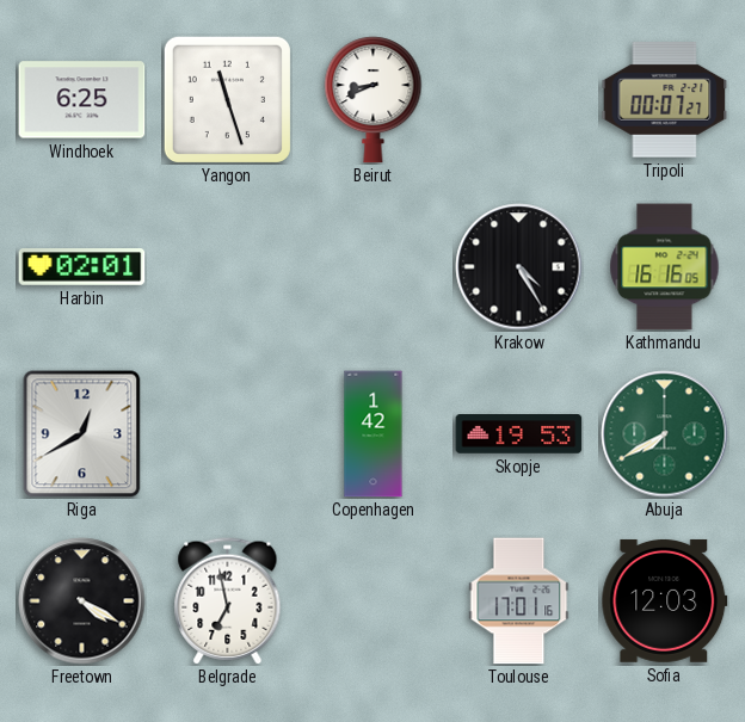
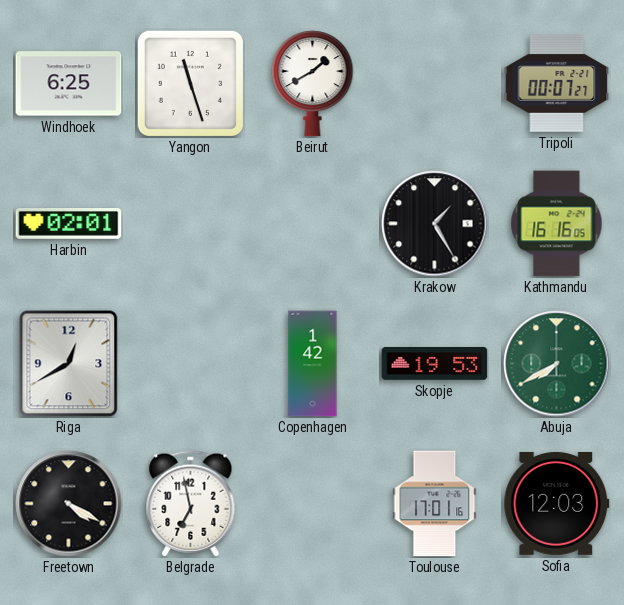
Beirut: 8:41 -> 1:40
Krakow: 4:25 -> 1:25
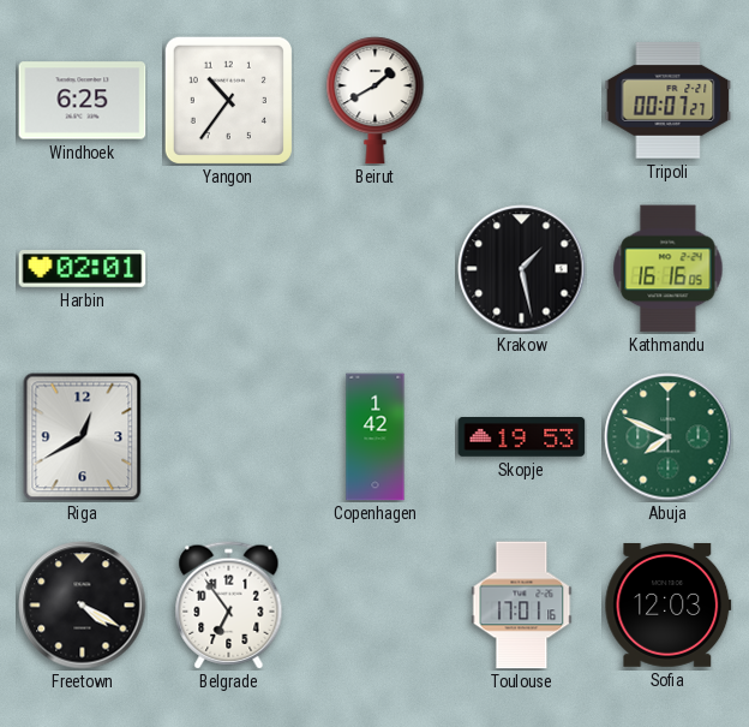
Yangon: 11:27 -> 10:36
Krakow: 1:25 -> 1:28
Abuja: 7:40 -> 7:49
Belgrade: 6:58 -> 6:54
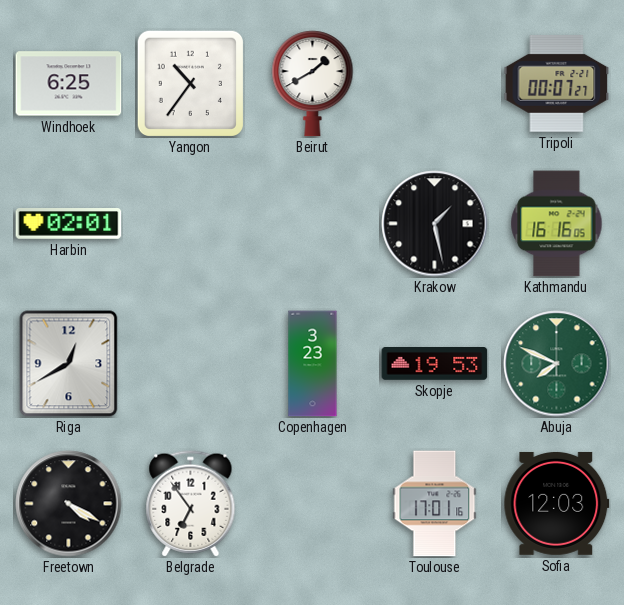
Copenhagen: 1:42 -> 3:23
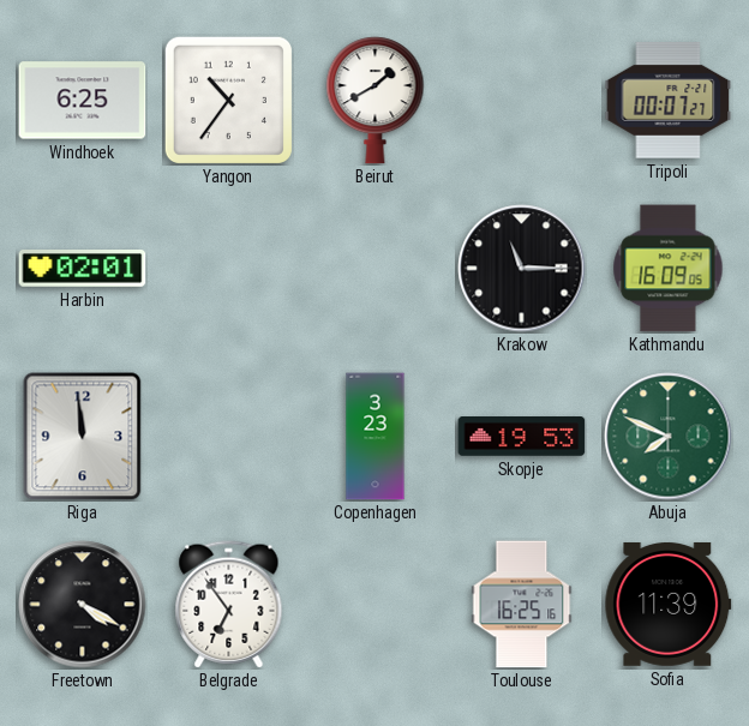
Krakow: 1:28 -> 11:15
Kathmandu: 16:16 -> 16:09
Riga: 12:40 -> 11:59
Toulouse: 17:01 -> 16:25
Sofia: 12:03 -> 11:39
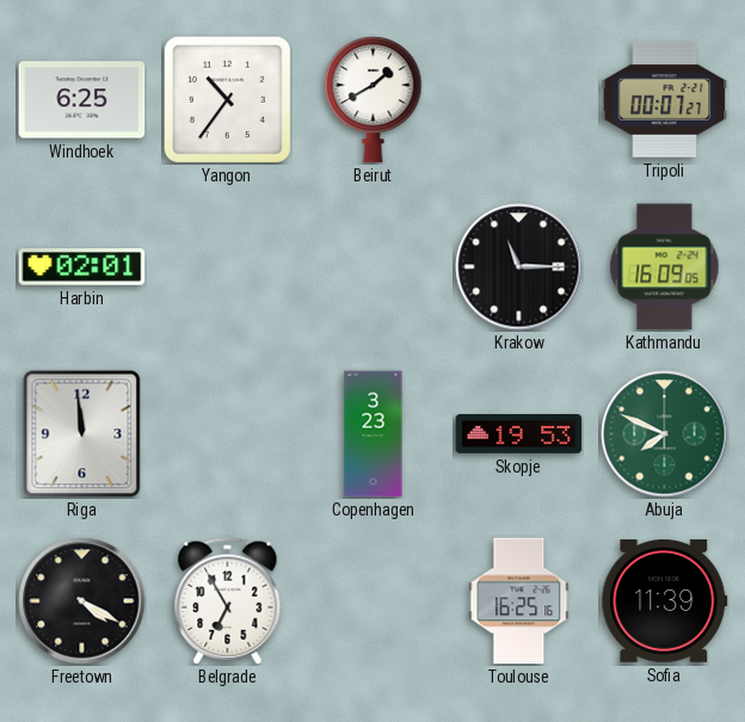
Belgrade: 6:54 -> 6:55
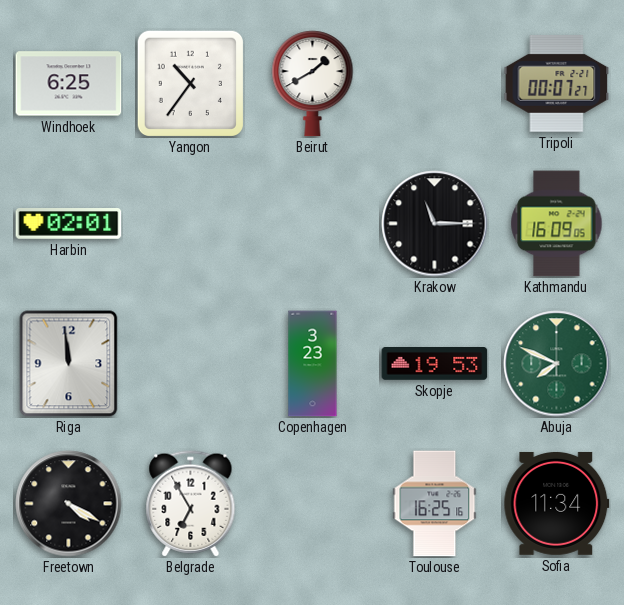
Sofia: 11:39 -> 11:34
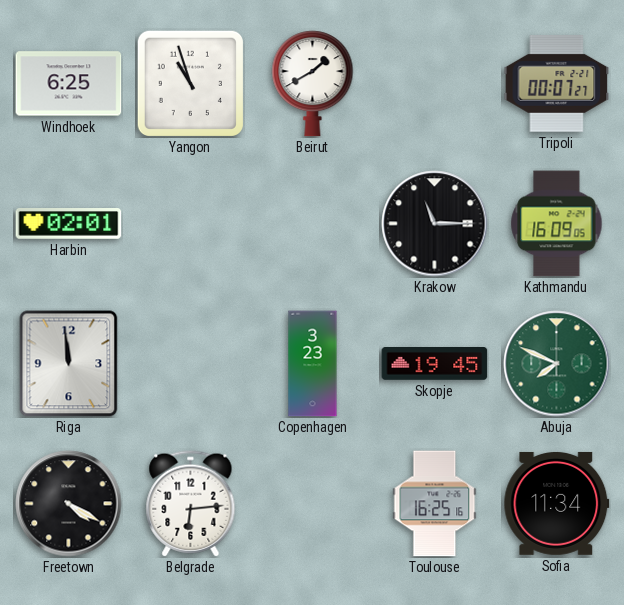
Yangon: 10:36 -> 10:57
Skopje: 19:53 -> 19:45
Belgrade: 6:55 -> 6:14
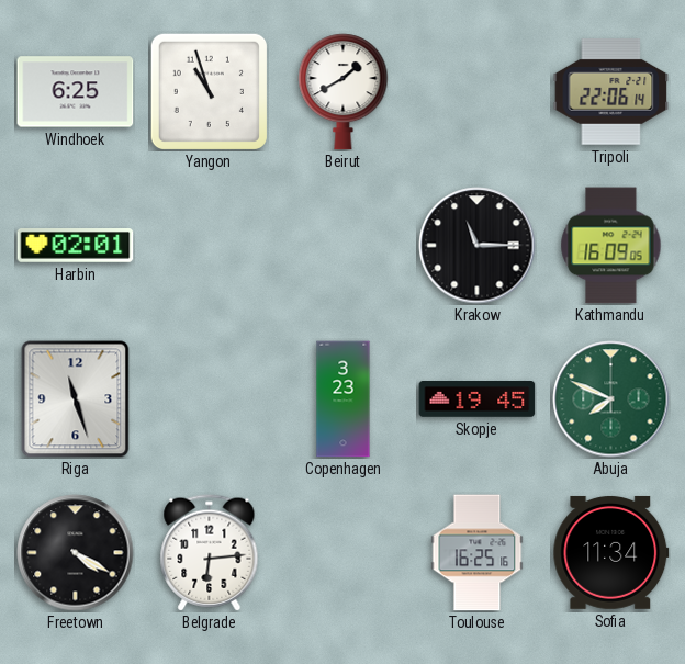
Tripoli: 00:07 -> 22:06
Riga: 11:59 -> 11:27
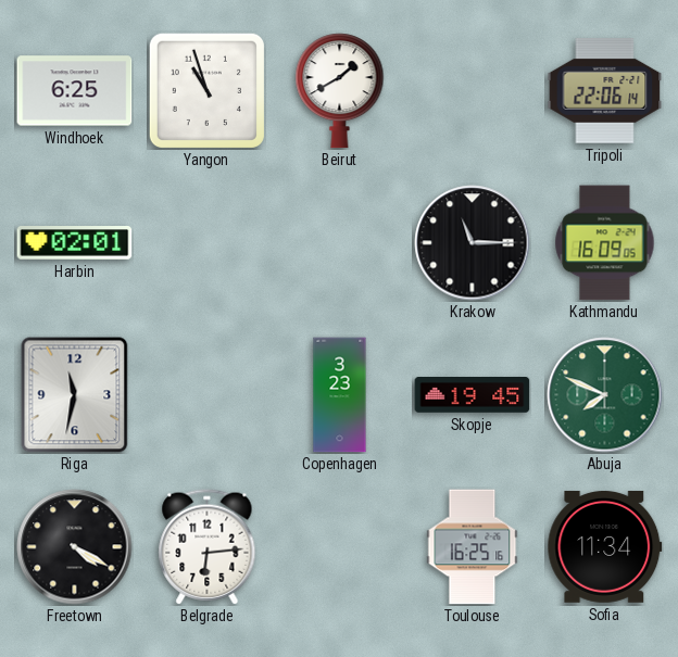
Riga: 11:27 -> 11:32
